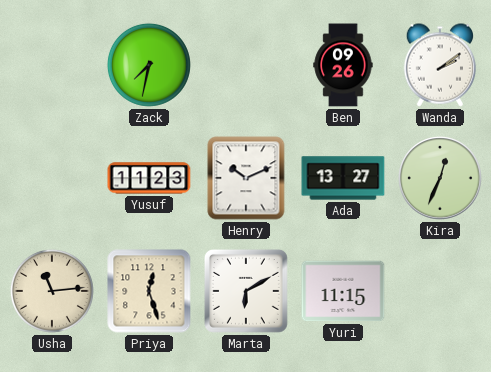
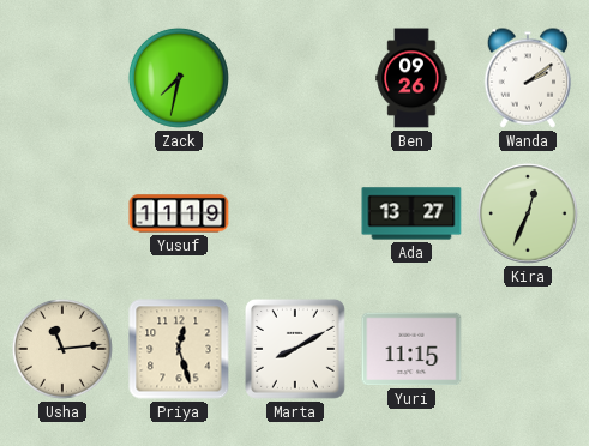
Yusuf: 11:23 -> 11:19
Henry: 10:11 -> none
Marta: 6:10 -> 8:10
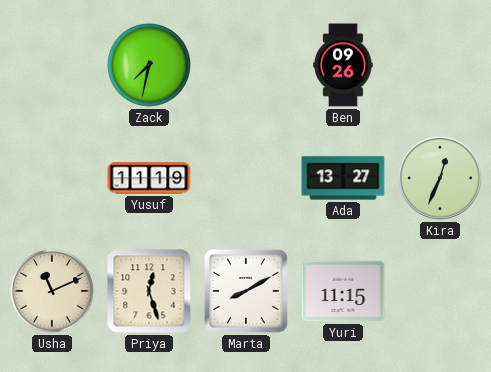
Wanda: 2:09 -> none
Usha: 11:14 -> 11:11
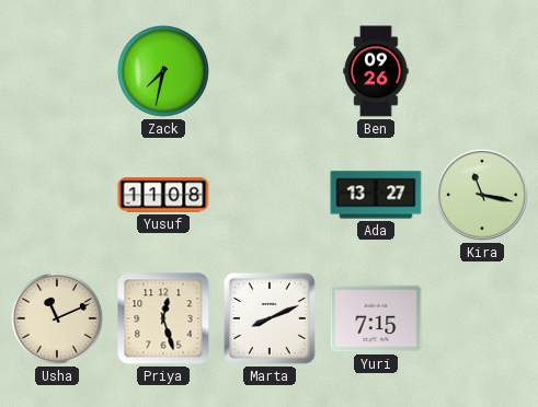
Yusuf: 11:19 -> 11:08
Kira: 12:34 -> 11:17
Marta: 8:10 -> 8:11
Yuri: 11:15 -> 7:15
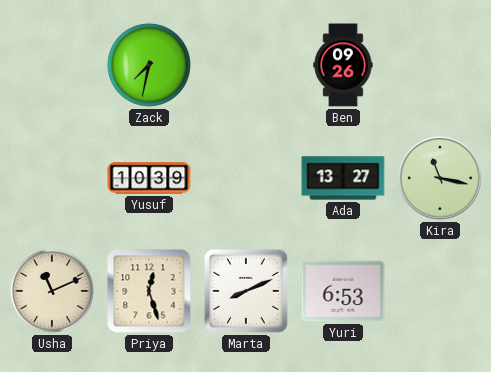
Yusuf: 11:08 -> 10:39
Yuri: 7:15 -> 6:53
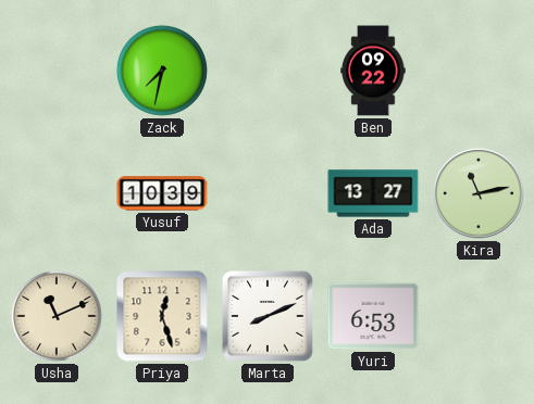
Ben: 09:26 -> 09:22
Kira: 11:17 -> 11:13
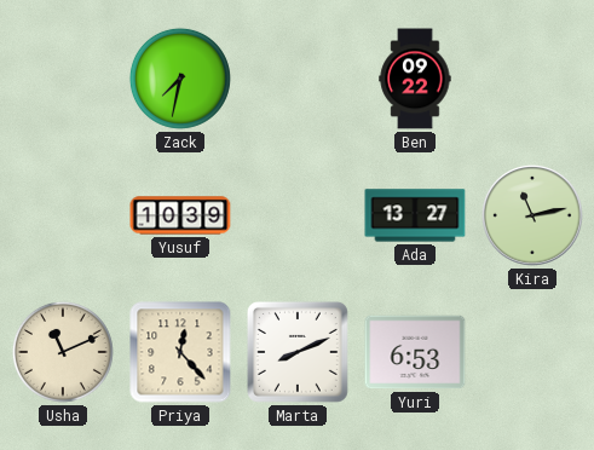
Priya: 12:27 -> 12:23
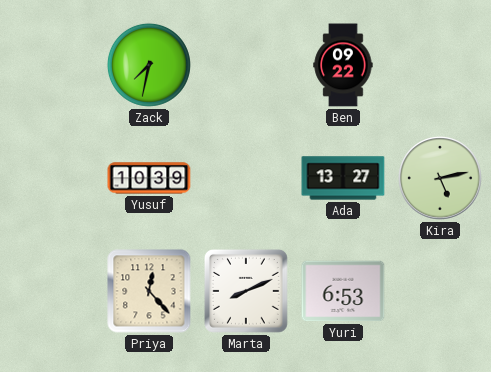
Kira: 11:13 -> 5:13
Usha: 11:11 -> none
